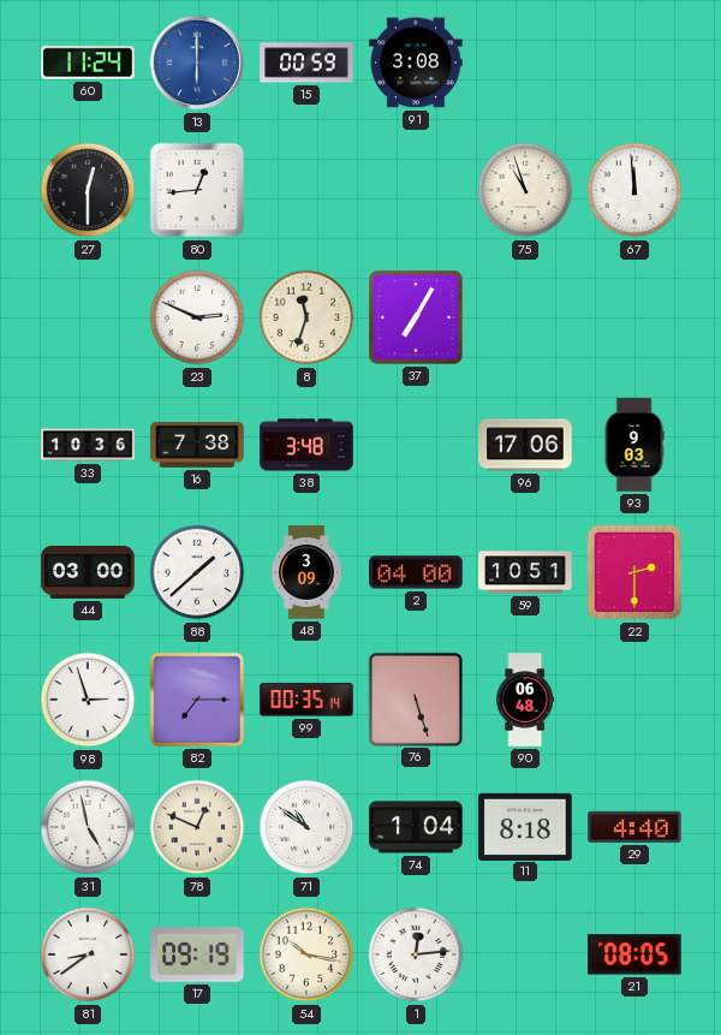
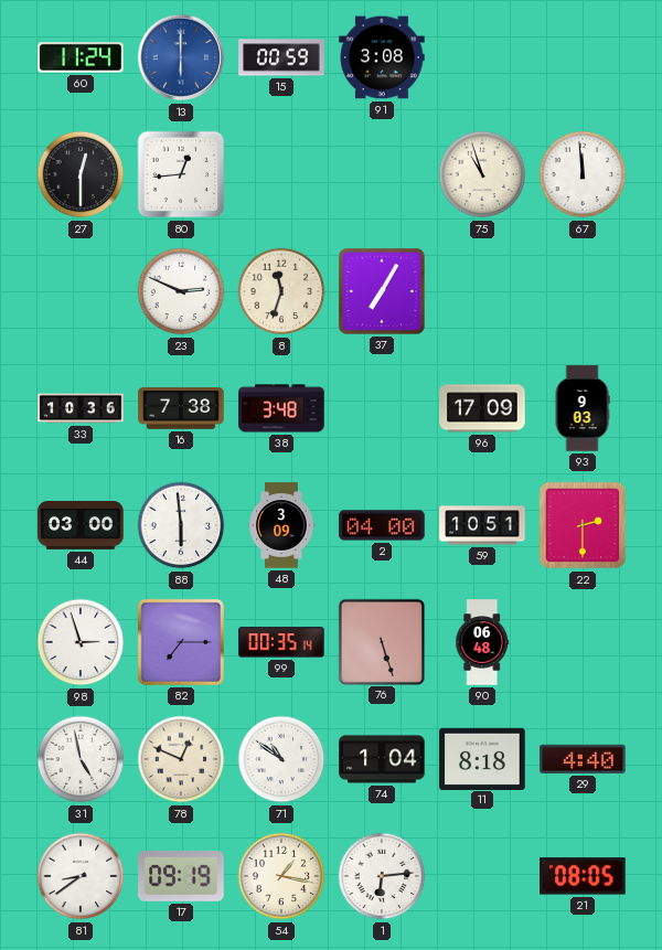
96: 17:06 -> 17:09
88: 1:38 -> 5:59
54: 10:17 -> 1:17
1: 12:14 -> 6:14
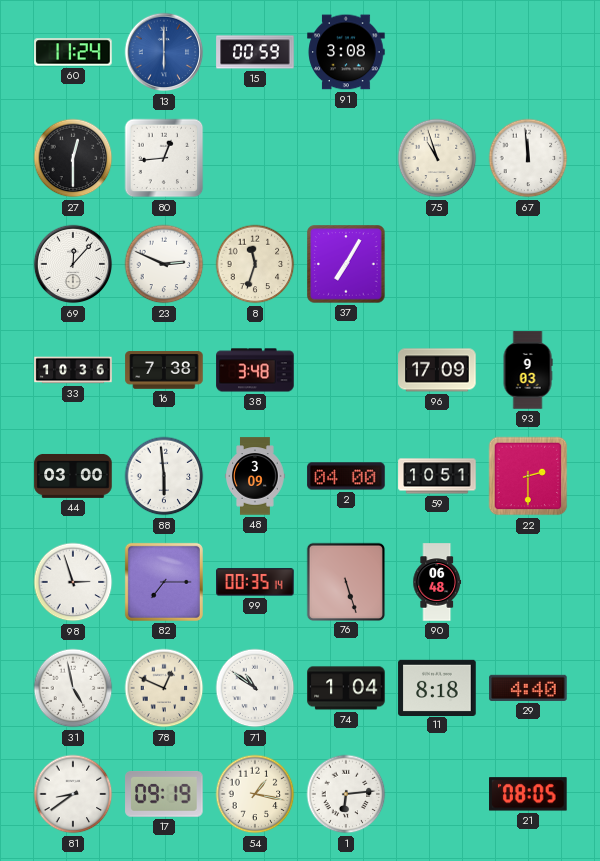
69: none -> 12:07
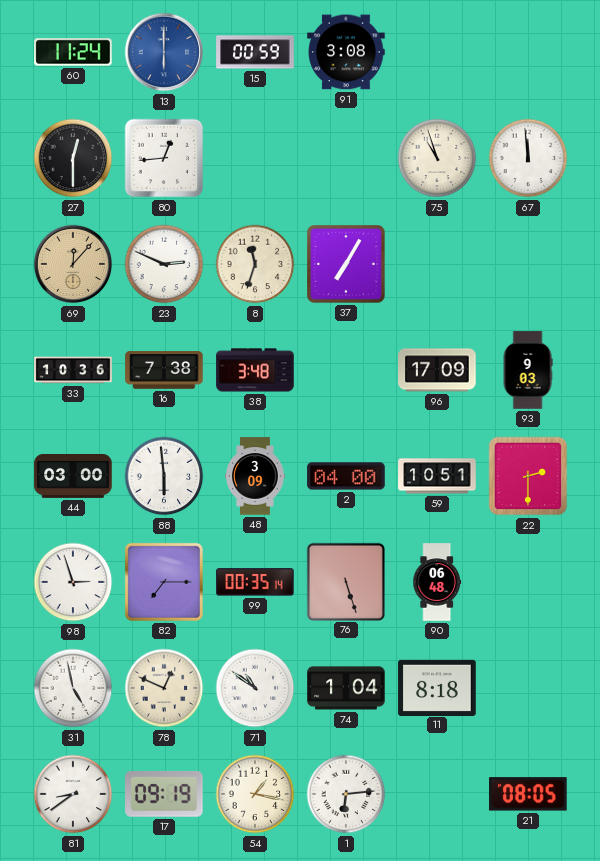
69 dial: white -> champagne
29: 4:40 -> none
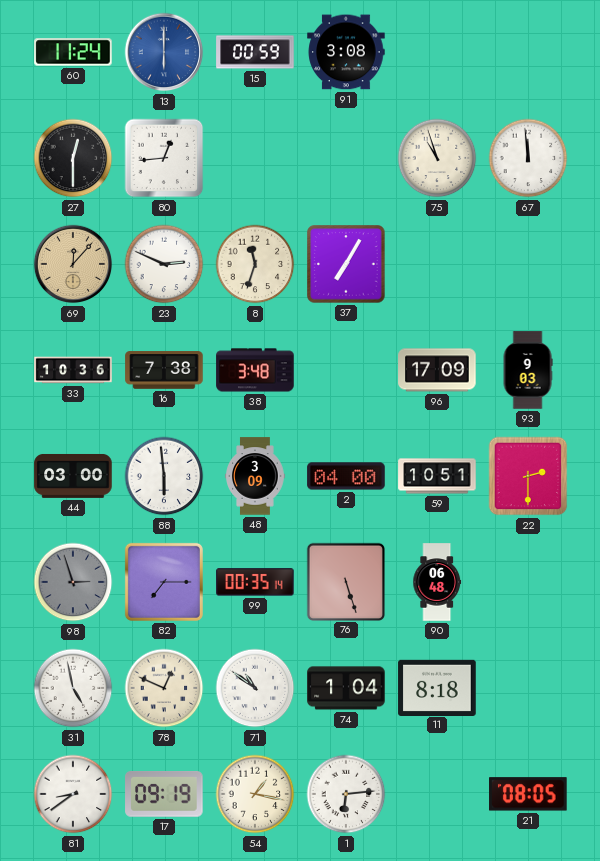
98 dial: white -> grey
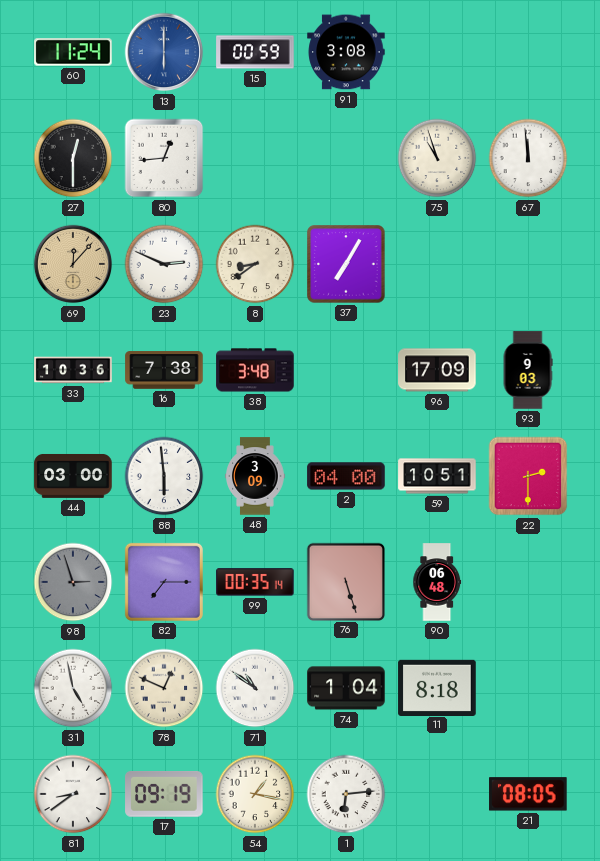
8: 11:33 -> 8:39
